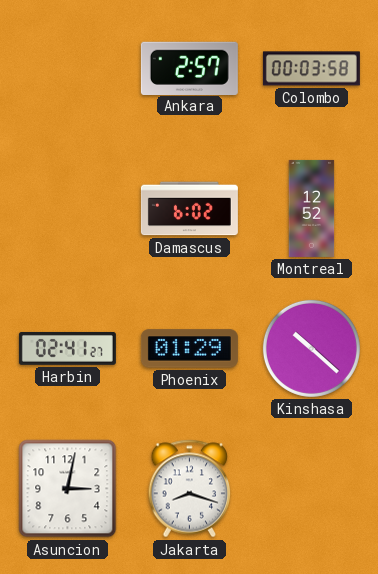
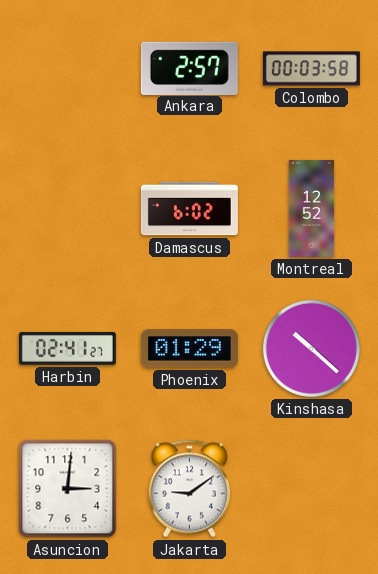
Asuncion: 3:02 -> 3:01
Jakarta: 8:18 -> 9:09
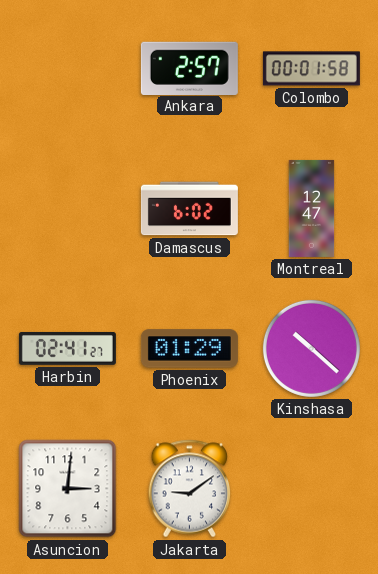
Colombo: 00:03 -> 00:01
Montreal: 12:52 -> 12:47
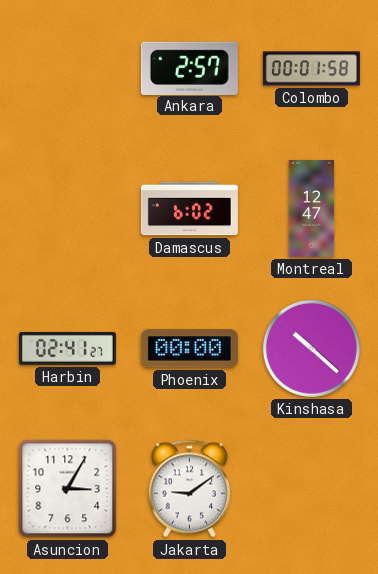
Phoenix: 01:29 -> 00:00
Asuncion: 3:01 -> 3:05
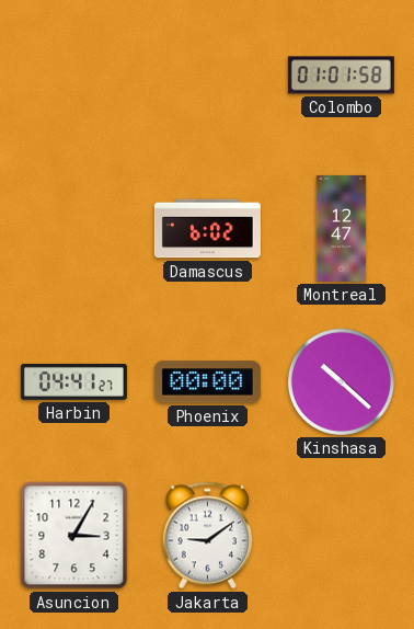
Ankara: 2:57 -> none
Colombo: 00:01 -> 01:01
Harbin: 02:41 -> 04:41
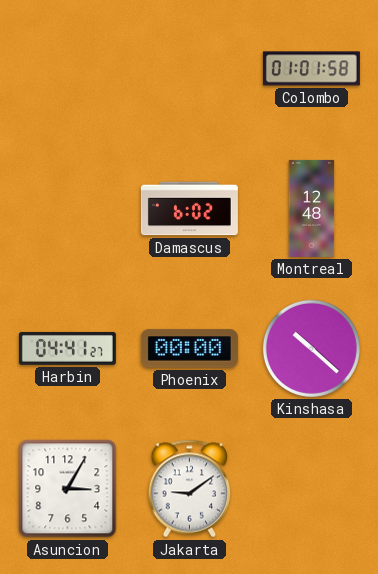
Montreal: 12:47 -> 12:48
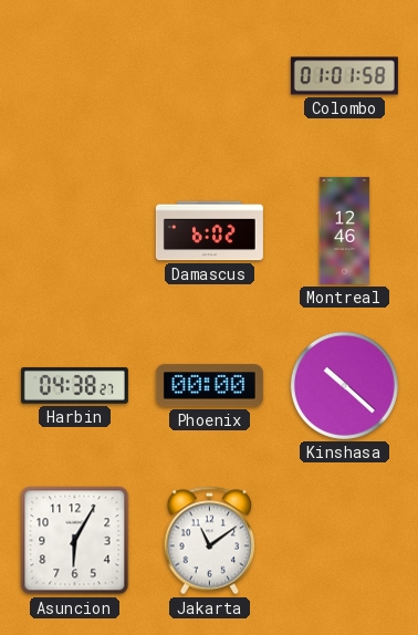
Montreal: 12:48 -> 12:46
Harbin: 04:41 -> 04:38
Asuncion: 3:05 -> 6:05
Jakarta: 9:09 -> 11:09
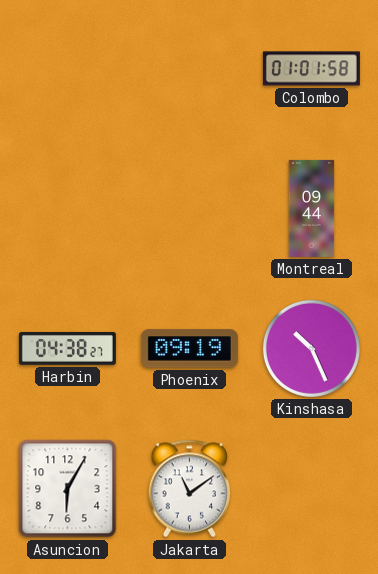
Damascus: 6:02 -> none
Montreal: 12:46 -> 09:44
Phoenix: 00:00 -> 09:19
Kinshasa: 10:22 -> 10:26
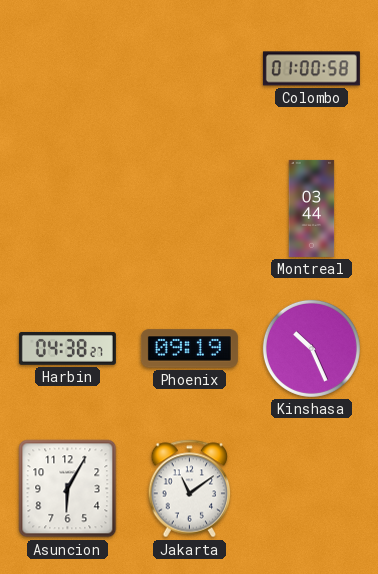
Colombo: 01:01 -> 01:00
Montreal: 09:44 -> 03:44
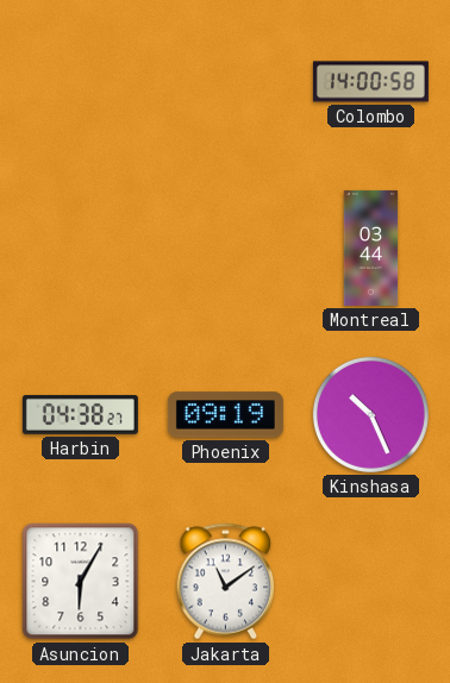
Colombo: 01:00 -> 14:00
